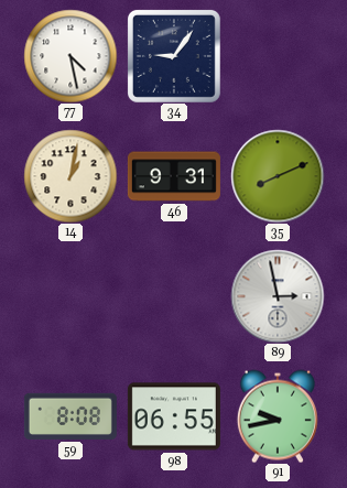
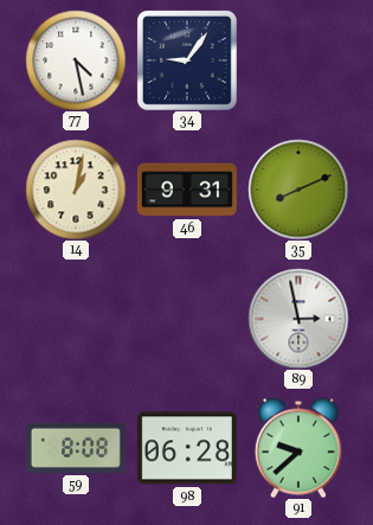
98: 06:55 -> 06:28
91: 9:43 -> 9:38
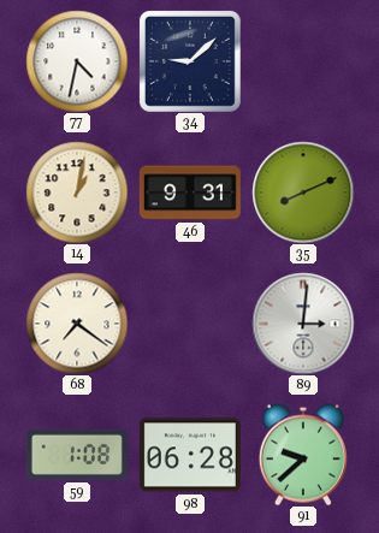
77: 4:28 -> 4:32
34: 9:06 -> 9:08
68: none -> 7:21
89: 2:58 -> 3:01
59: 8:08 -> 1:08
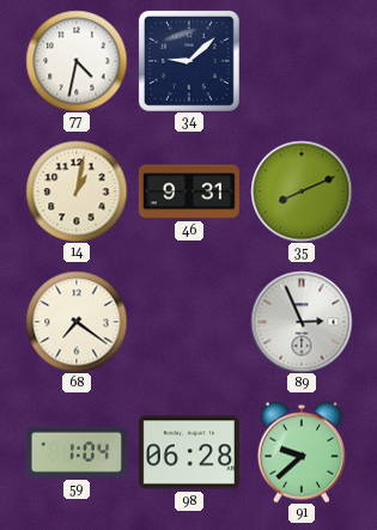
89: 3:01 -> 2:56
59: 1:08 -> 1:04
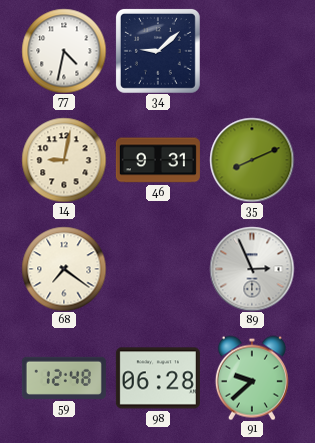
14: 1:02 -> 9:02
59: 1:04 -> 12:48
